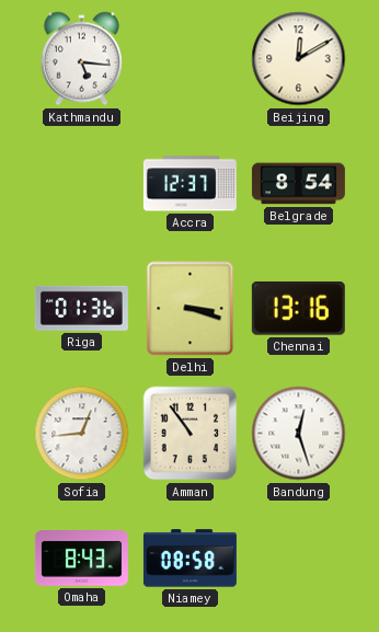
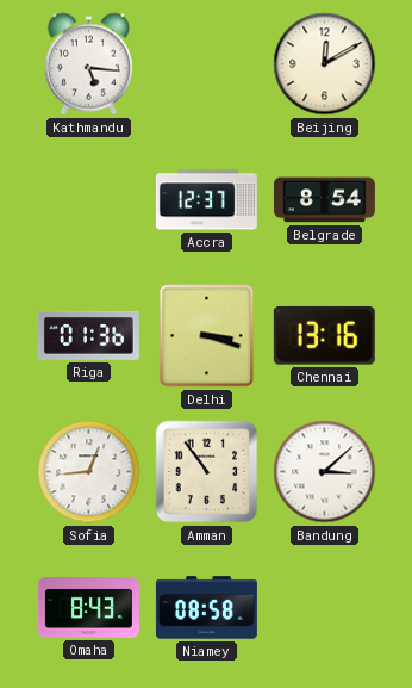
Bandung: 12:27 -> 3:08
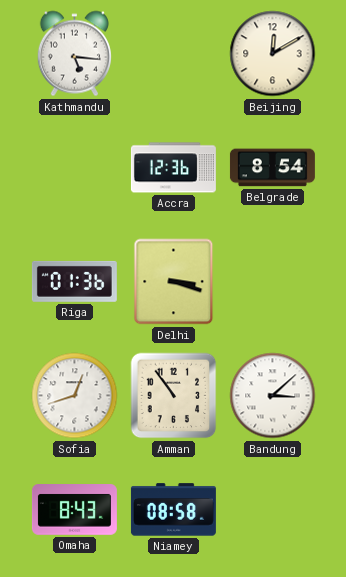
Accra: 12:37 -> 12:36
Chennai: 13:16 -> none
Sofia: 12:44 -> 12:42
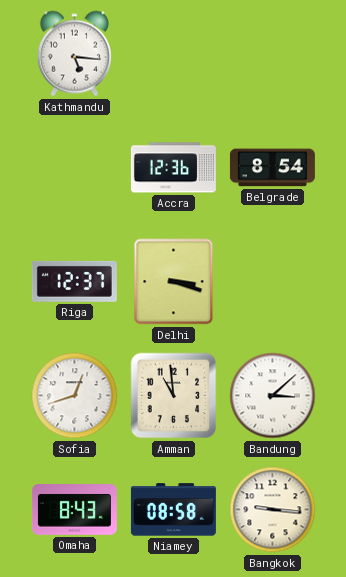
Beijing: 12:10 -> none
Riga: 01:36 -> 12:37
Amman: 10:54 -> 10:59
Bangkok: none -> 9:16
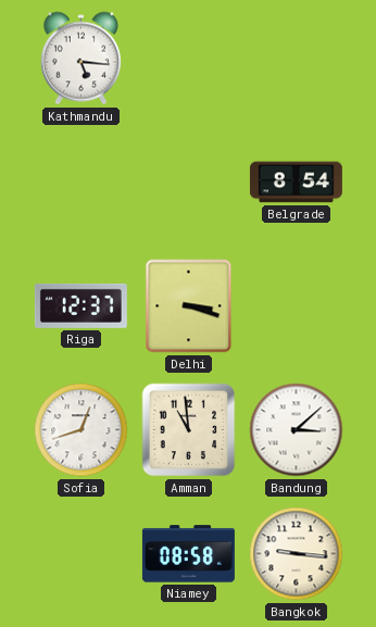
Accra: 12:36 -> none
Omaha: 8:43 -> none
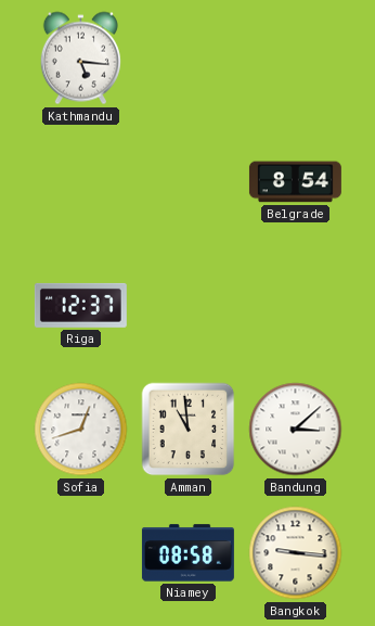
Delhi: 3:18 -> none
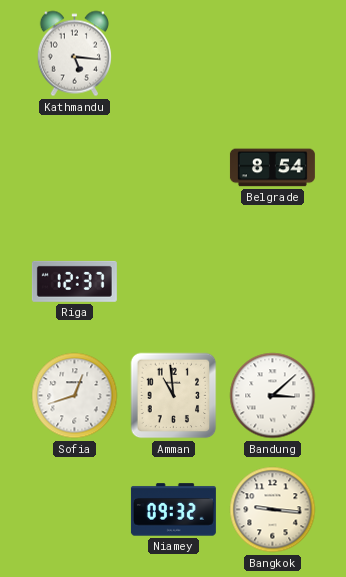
Niamey: 08:58 -> 09:32
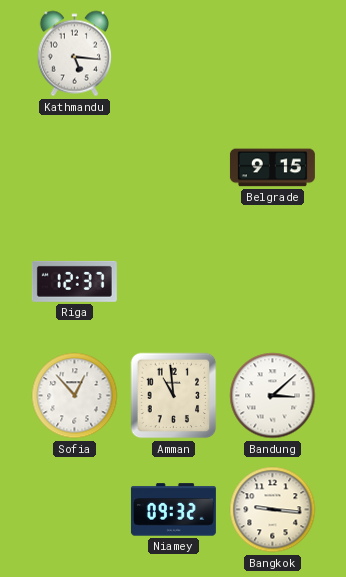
Belgrade: 8:54 -> 9:15
Sofia: 12:42 -> 12:53
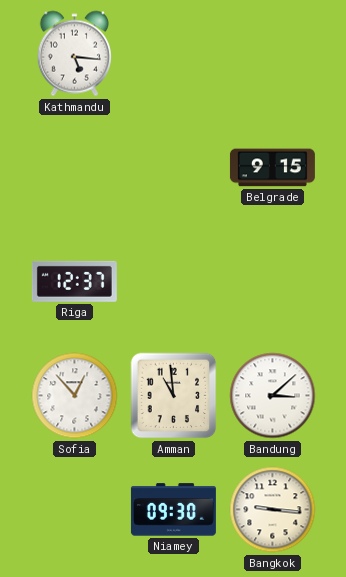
Niamey: 09:32 -> 09:30
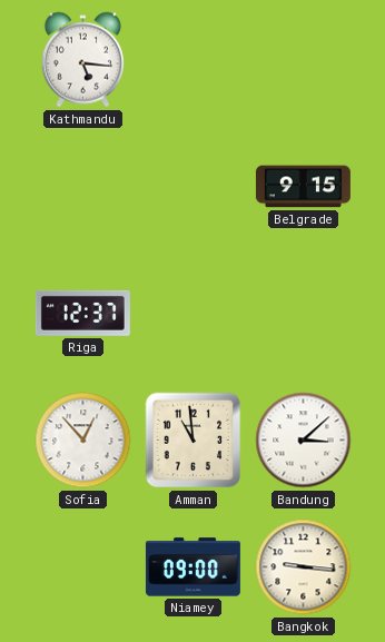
Niamey: 09:30 -> 09:00
